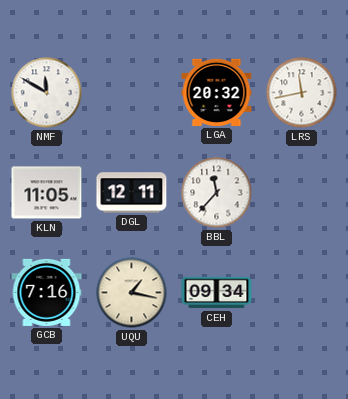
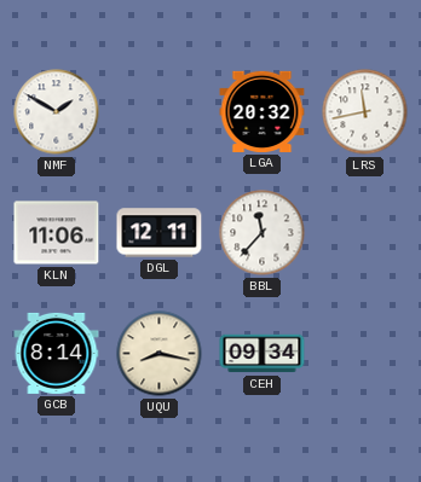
NMF: 11:50 -> 1:50
KLN: 11:05 -> 11:06
GCB: 7:16 -> 8:14
UQU: 1:17 -> 8:17
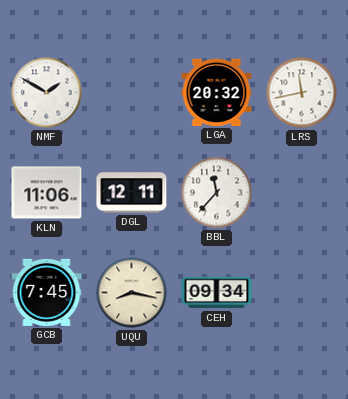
GCB: 8:14 -> 7:45
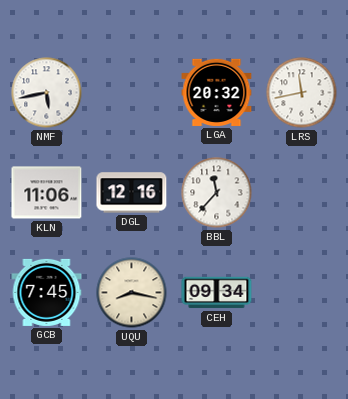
NMF: 1:50 -> 5:43
DGL: 12:11 -> 12:16
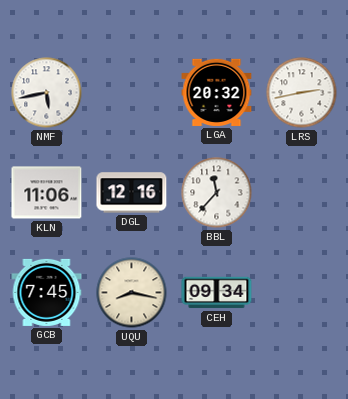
LRS: 11:43 -> 2:43
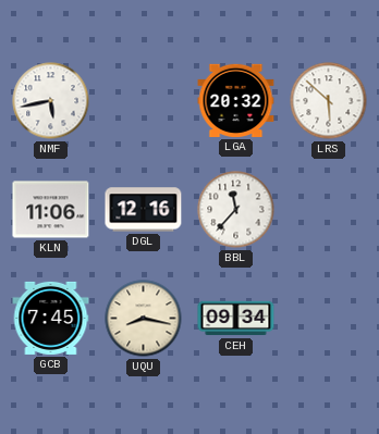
LRS: 2:43 -> 5:52
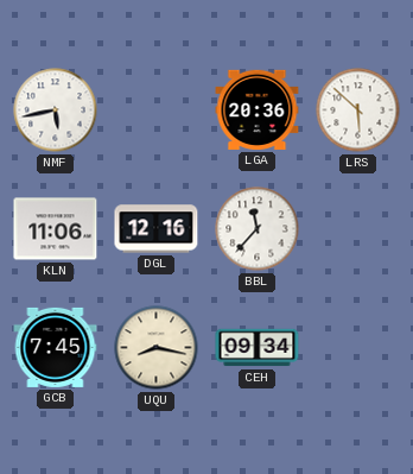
LGA: 20:32 -> 20:36
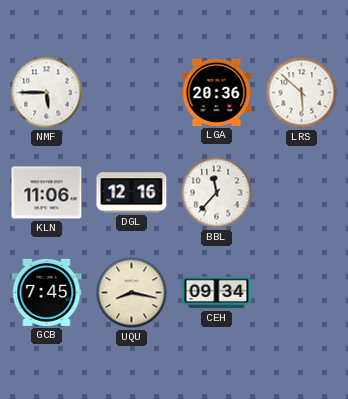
NMF: 5:43 -> 5:45
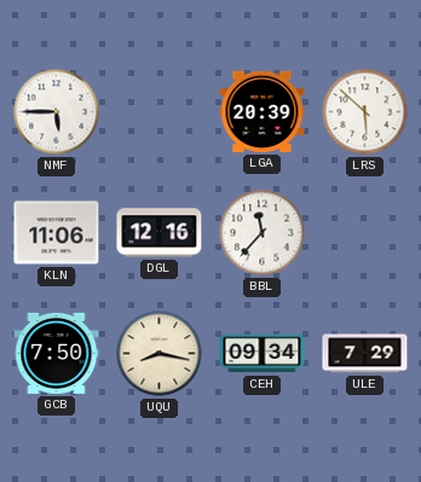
LGA: 20:36 -> 20:39
GCB: 7:45 -> 7:50
ULE: none -> 7:29
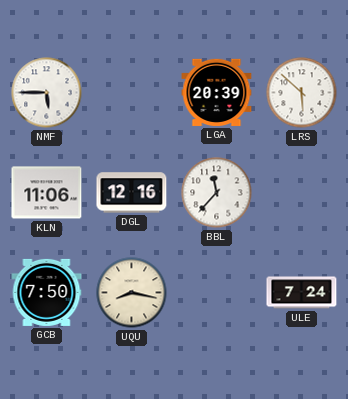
CEH: 09:34 -> none
ULE: 7:29 -> 7:24
